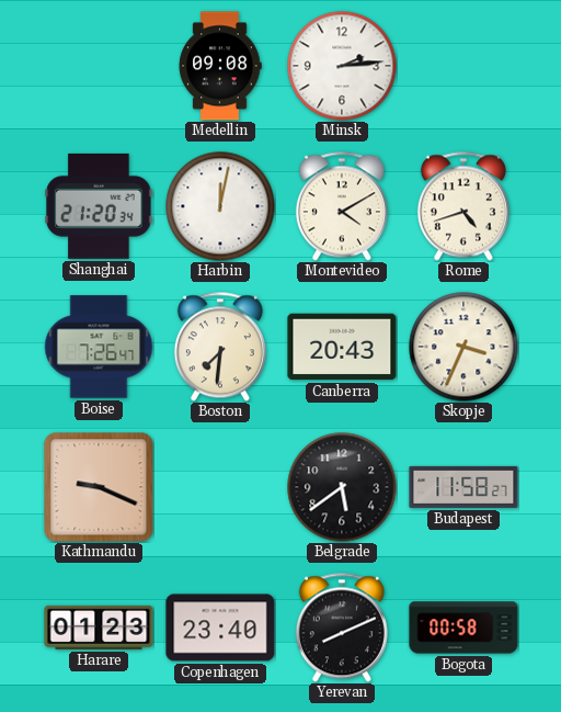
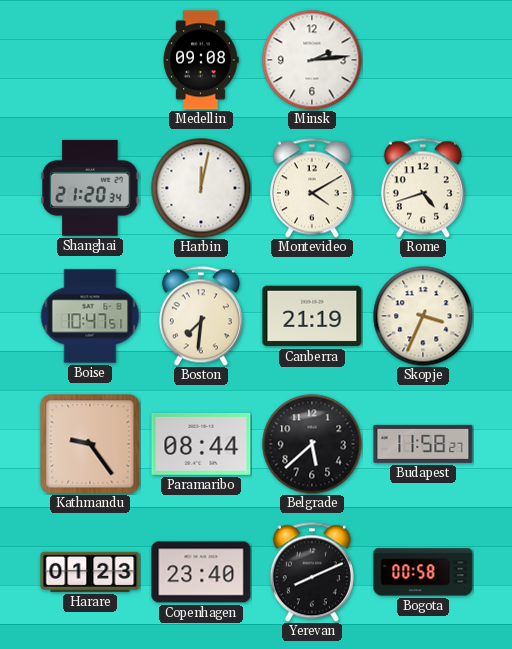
Boise: 7:26 -> 10:47
Canberra: 20:43 -> 21:19
Kathmandu: 9:19 -> 9:24
Paramaribo: none -> 08:44
Belgrade: 5:39 -> 5:38
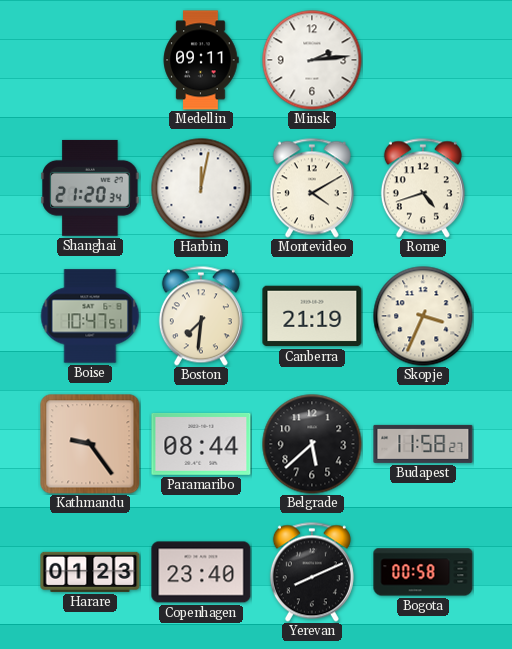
Medellin: 09:08 -> 09:11
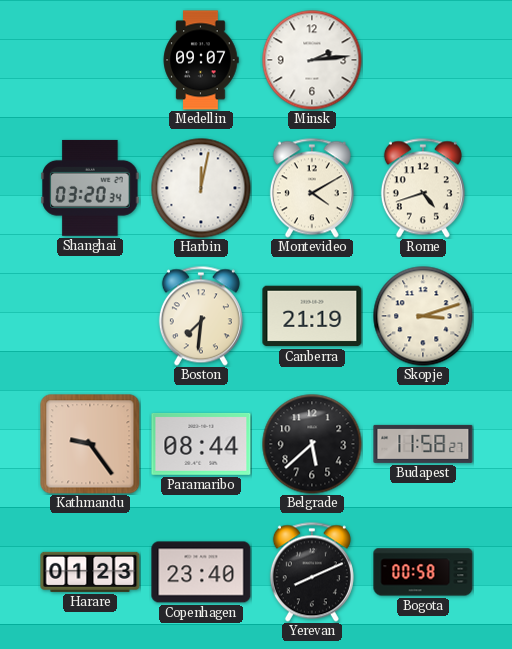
Medellin: 09:11 -> 09:07
Shanghai: 21:20 -> 03:20
Boise: 10:47 -> none
Skopje: 3:34 -> 3:12
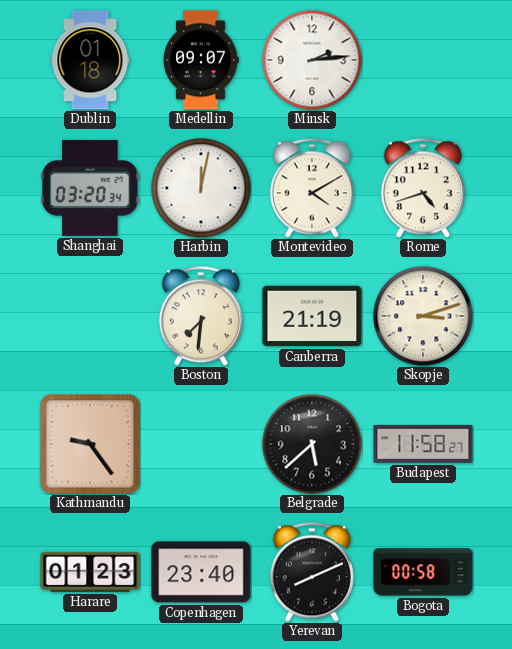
Dublin: none -> 01:18
Paramaribo: 08:44 -> none
